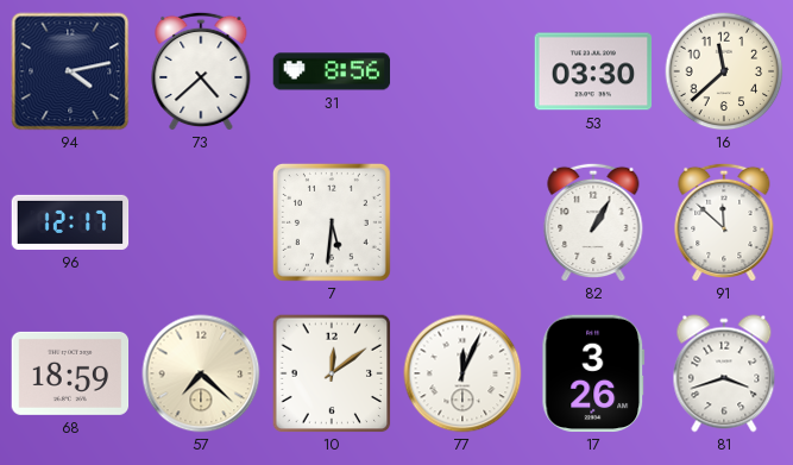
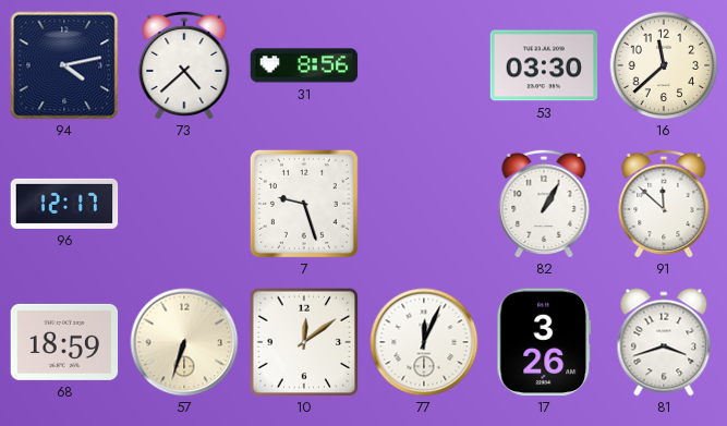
7: 5:31 -> 9:27
57: 7:22 -> 6:33
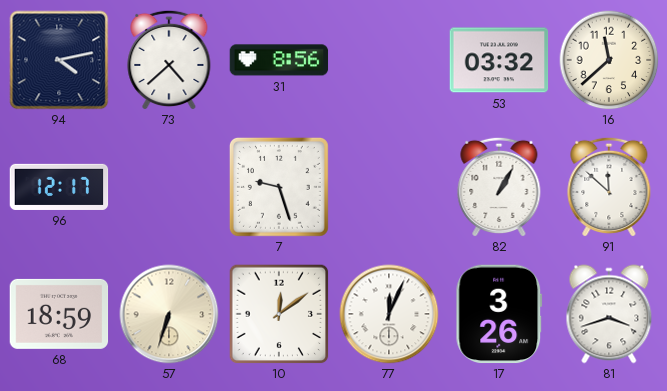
53: 03:30 -> 03:32
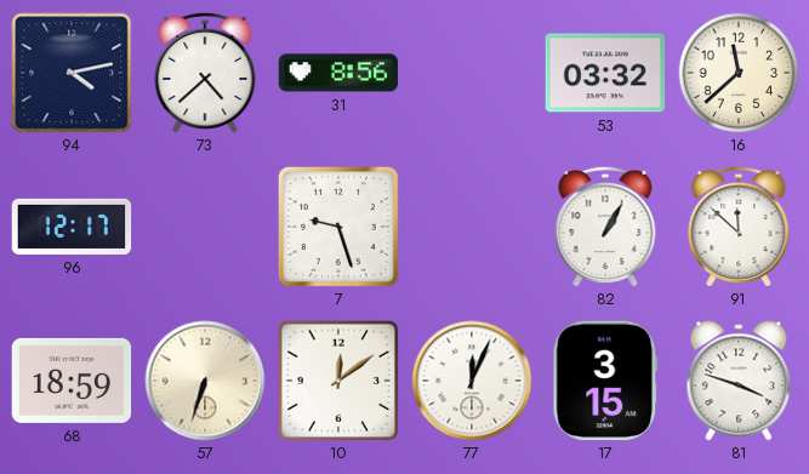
17: 3:26 -> 3:15
81: 3:42 -> 3:48
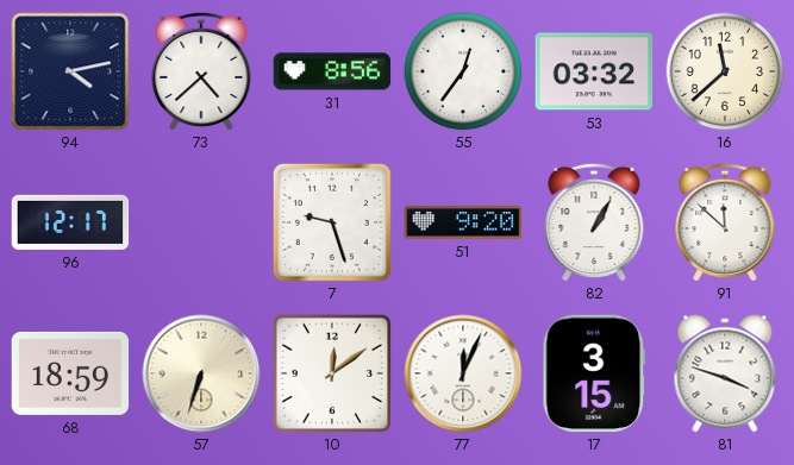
55: none -> 12:36
51: none -> 9:20
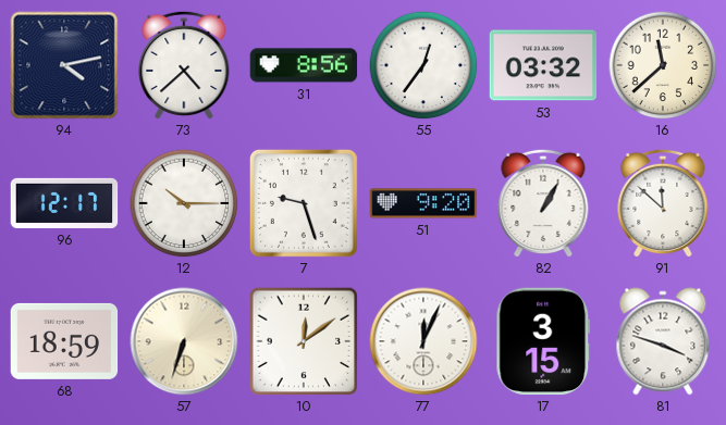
12: none -> 10:15
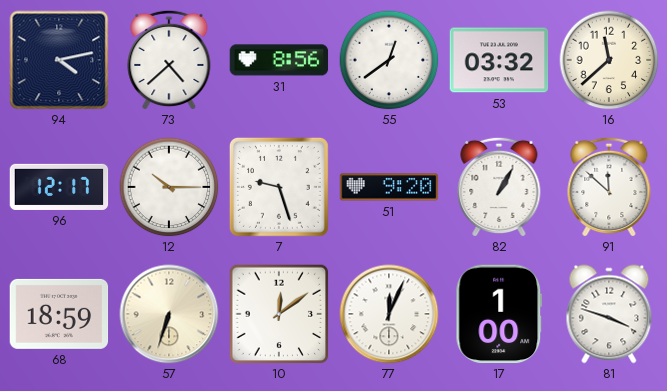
55: 12:36 -> 12:39
17: 3:15 -> 1:00
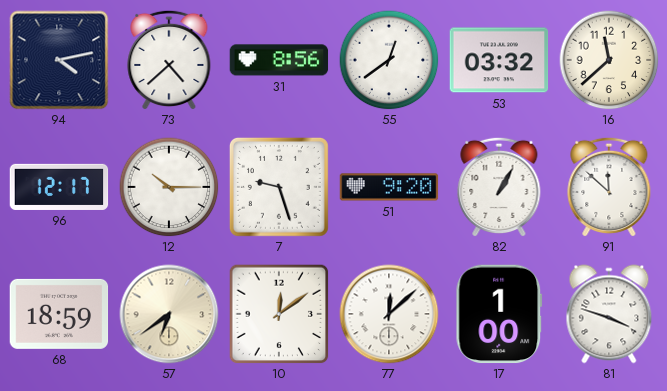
57: 6:33 -> 6:39
77: 12:04 -> 12:08
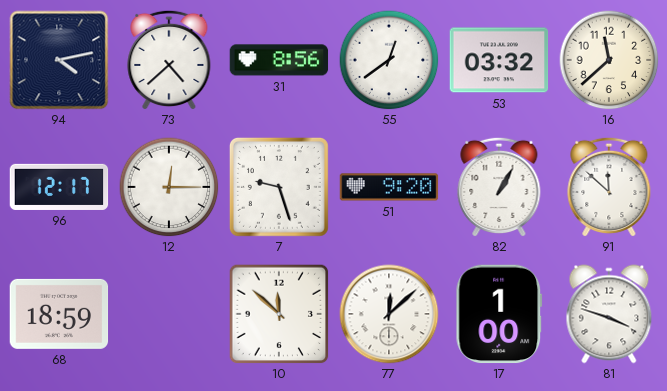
12: 10:15 -> 12:15
57: 6:39 -> none
10: 12:09 -> 11:52
